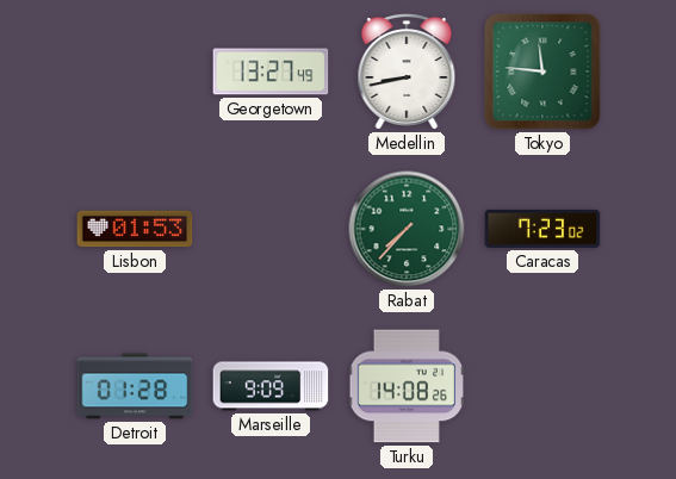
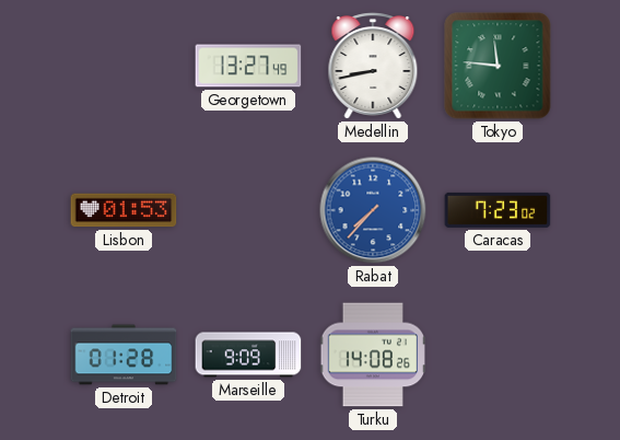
Rabat dial: green -> blue
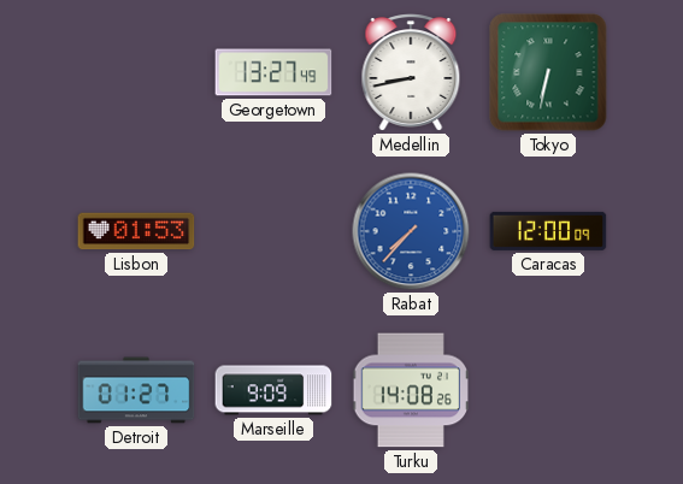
Tokyo: 11:46 -> 6:32
Caracas: 7:23 -> 12:00
Detroit: 01:28 -> 01:27
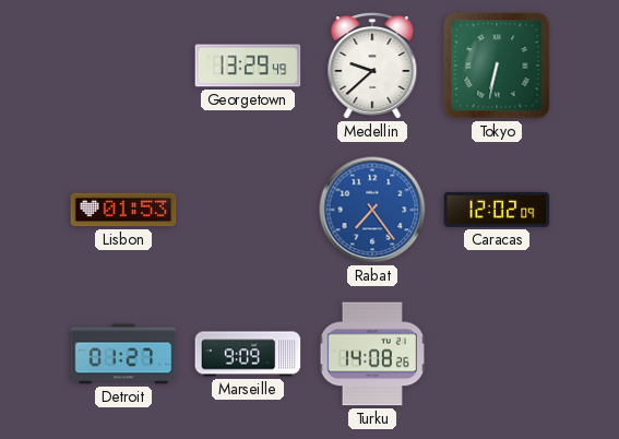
Georgetown: 13:27 -> 13:29
Medellin: 8:43 -> 9:38
Rabat: 7:37 -> 7:24
Caracas: 12:00 -> 12:02
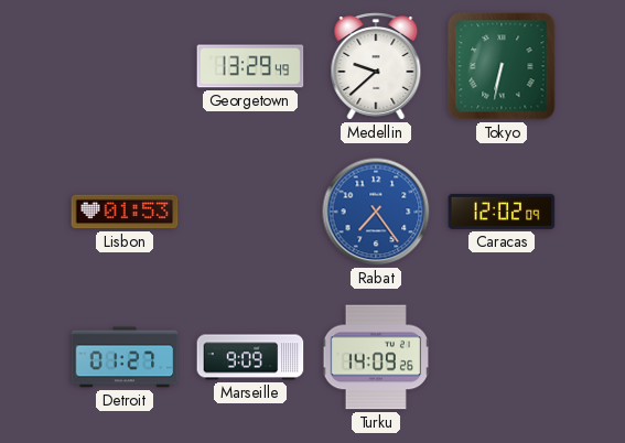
Turku: 14:08 -> 14:09
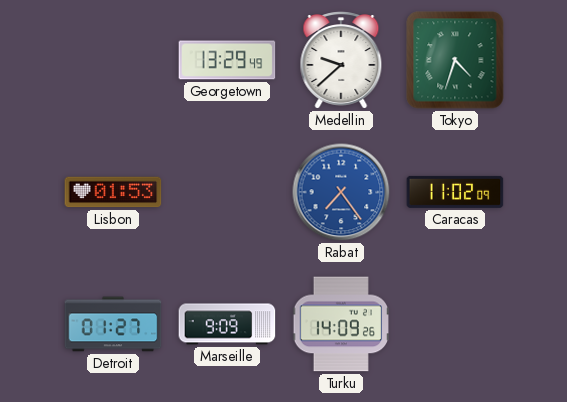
Tokyo: 6:32 -> 4:33
Caracas: 12:02 -> 11:02
